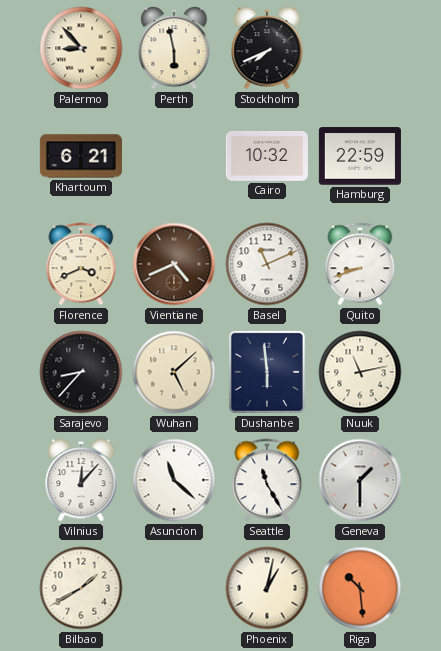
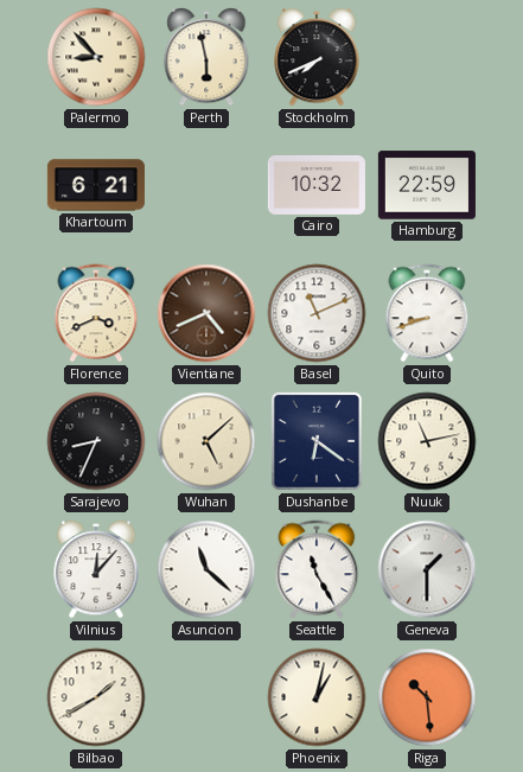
Sarajevo: 8:37 -> 8:34
Dushanbe: 5:59 -> 6:21
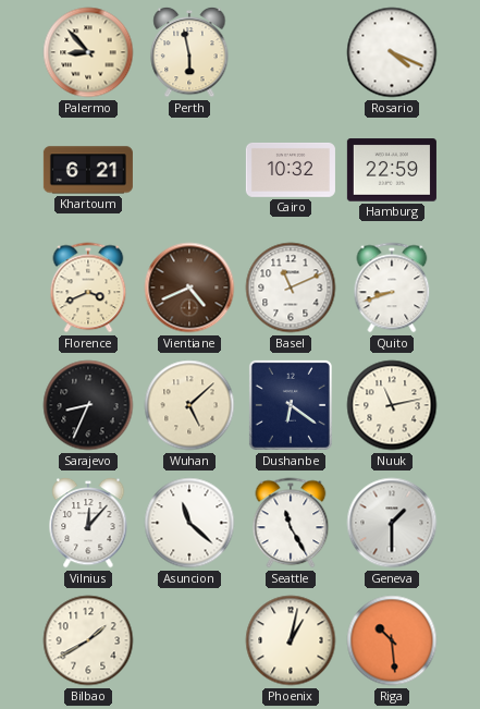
Stockholm: 7:41 -> none
Rosario: none -> 4:19
